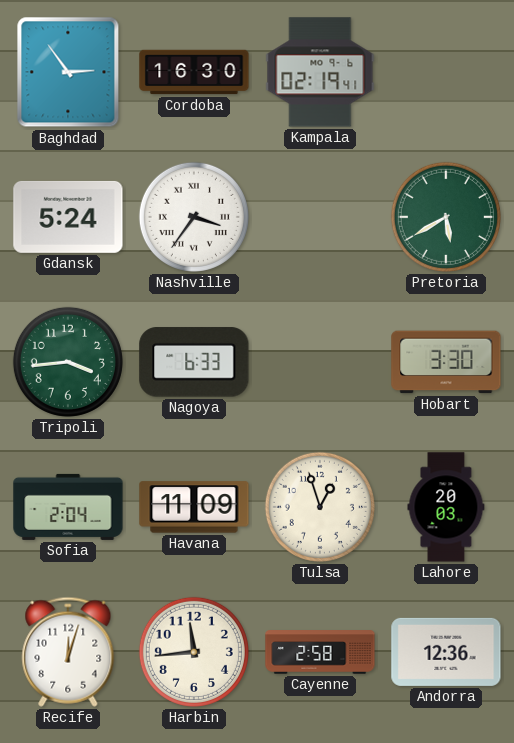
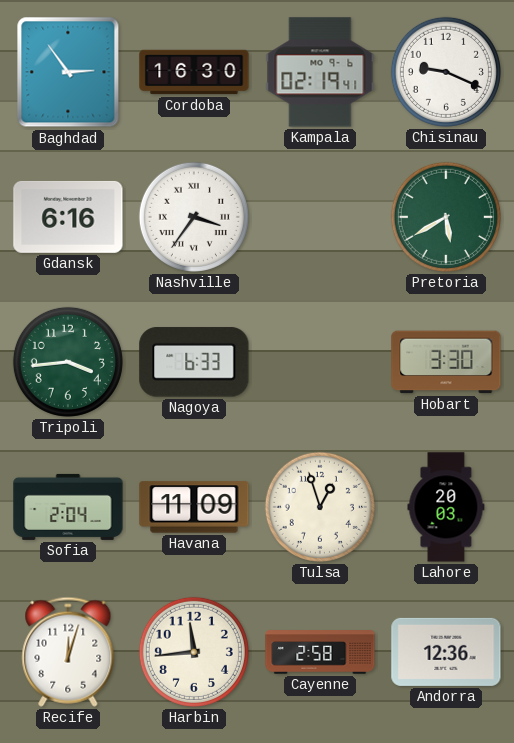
Chisinau: none -> 9:19
Gdansk: 5:24 -> 6:16
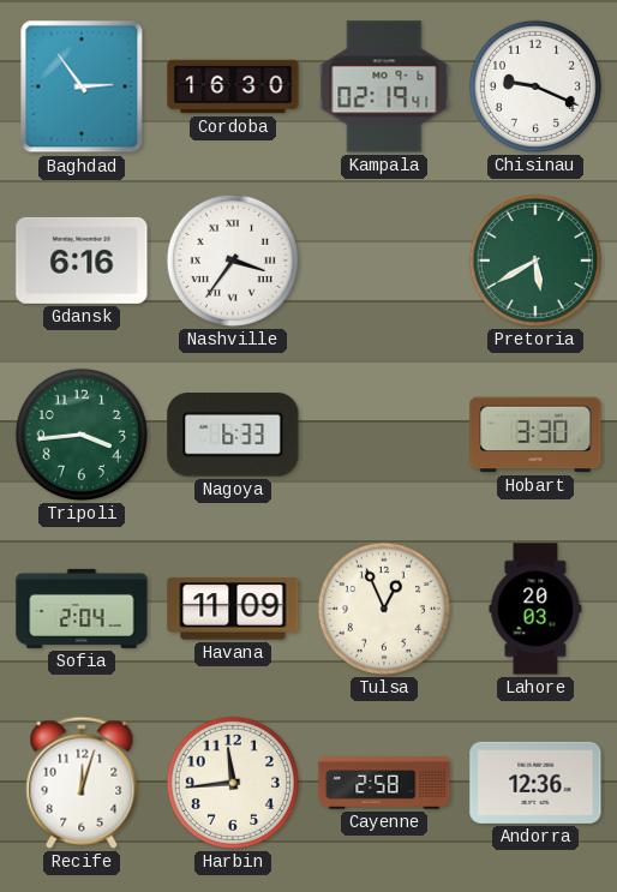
Tulsa: 12:57 -> 12:56
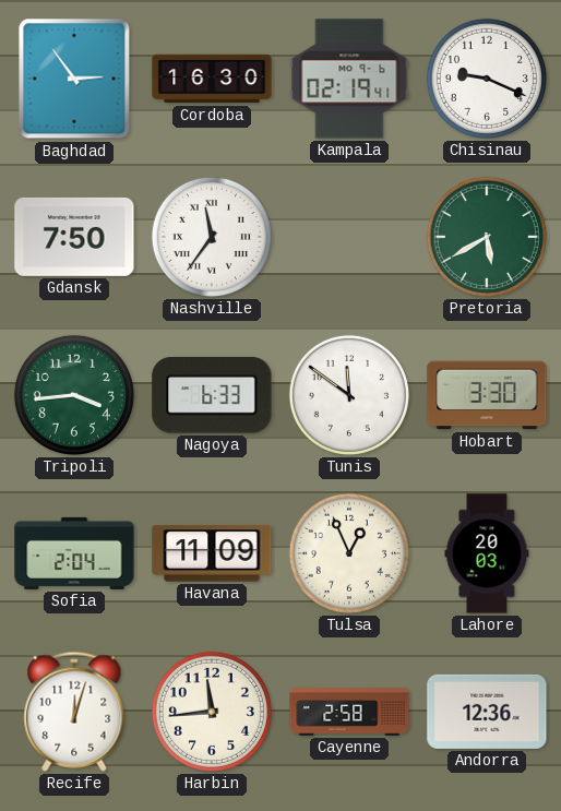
Gdansk: 6:16 -> 7:50
Nashville: 3:36 -> 11:36
Tunis: none -> 11:51
